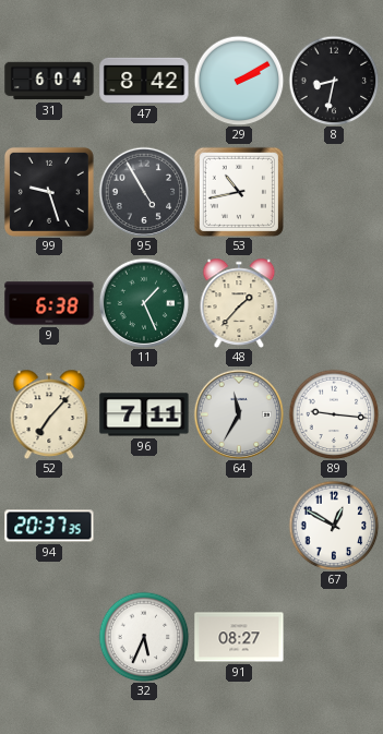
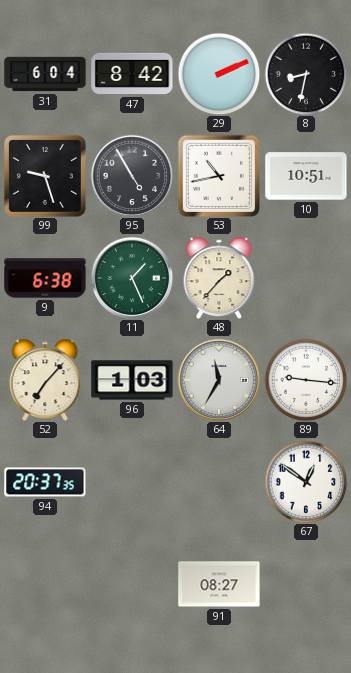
29: 2:10 -> 2:11
10: none -> 10:51
96: 7:11 -> 1:03
67: 12:50 -> 12:51
32: 5:34 -> none
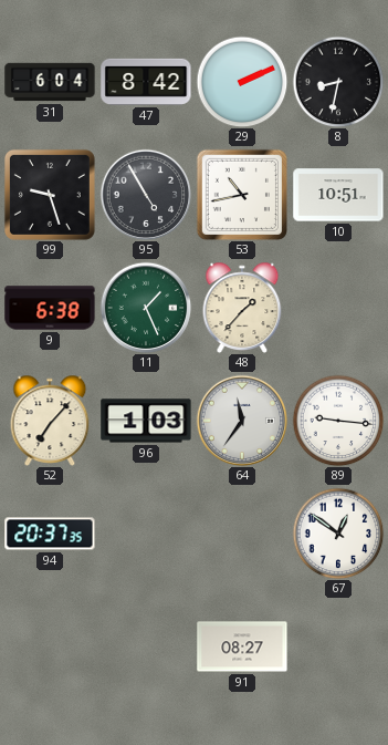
64: 11:35 -> 11:36
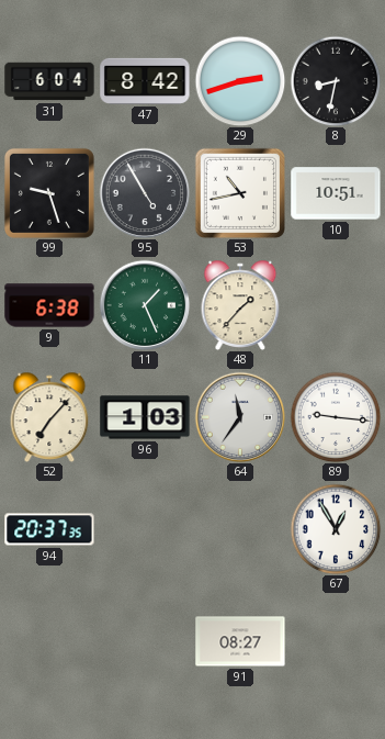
29: 2:11 -> 2:42
67: 12:51 -> 12:55
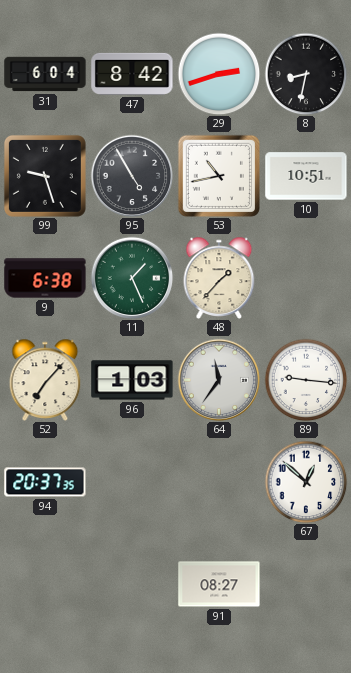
67: 12:55 -> 12:52
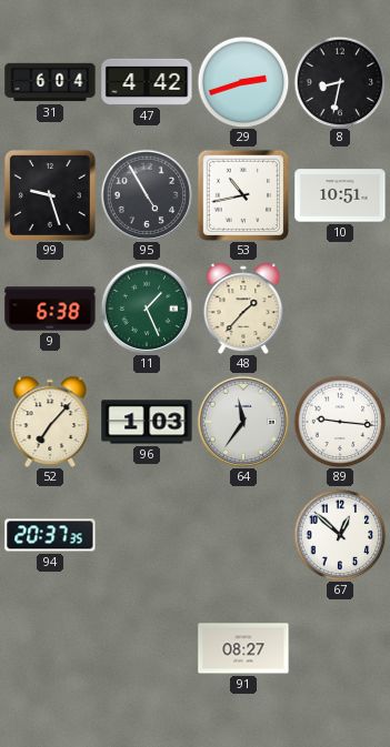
47: 8:42 -> 4:42
